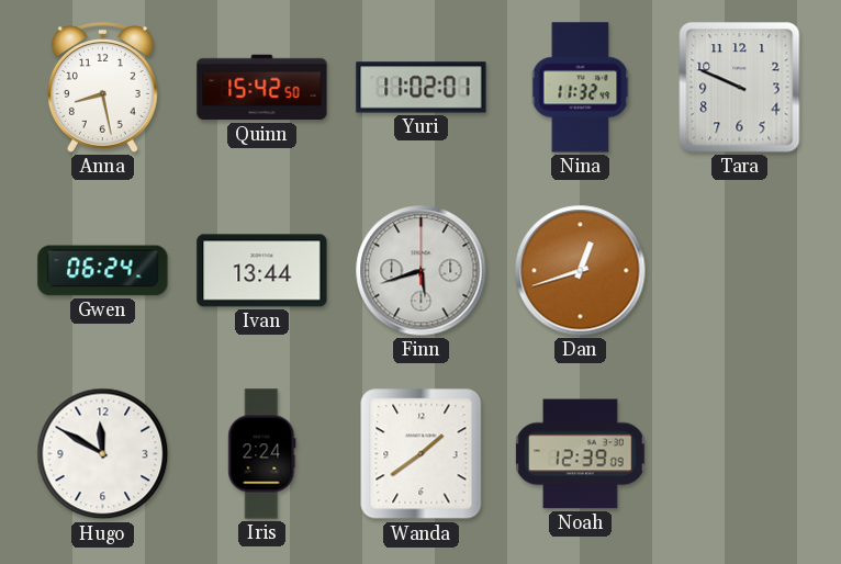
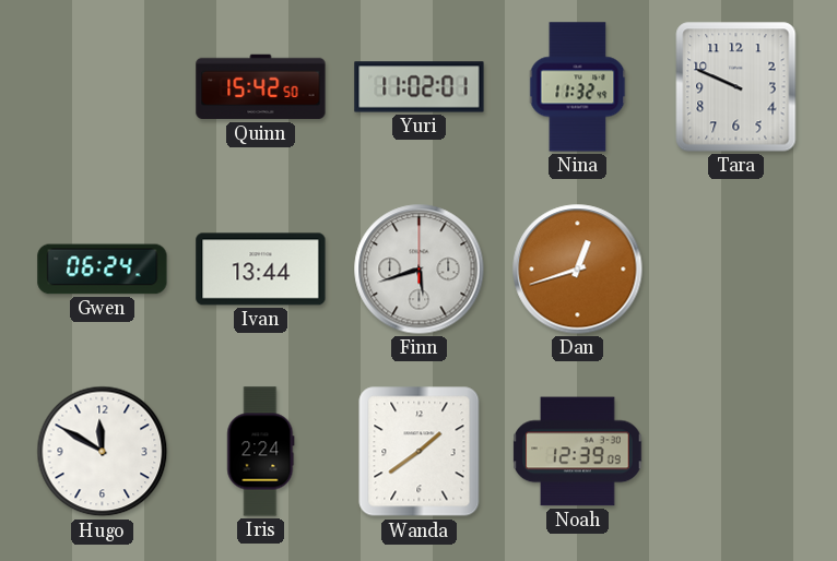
Anna: 8:28 -> none
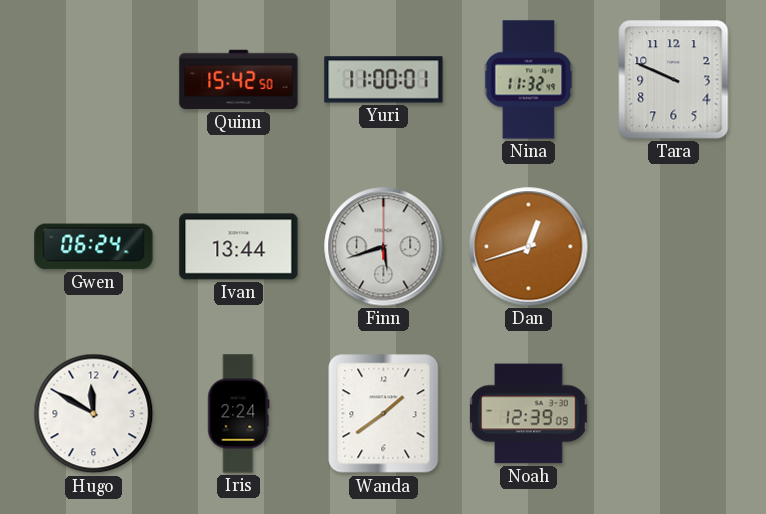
Yuri: 11:02 -> 11:00
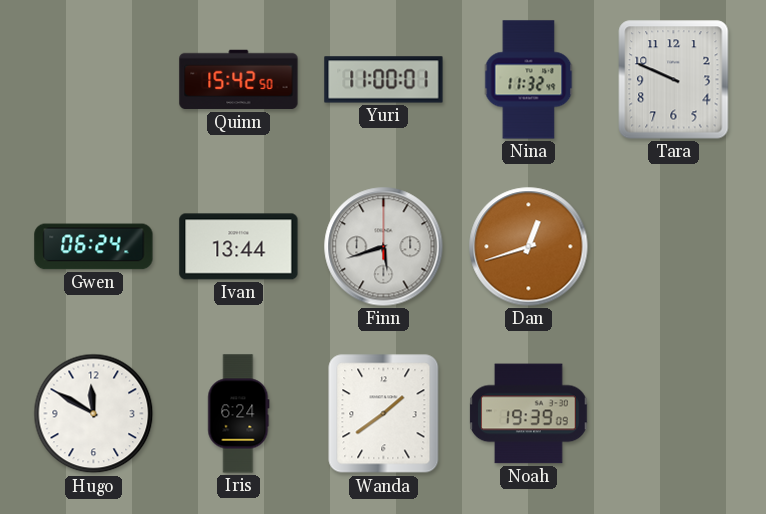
Iris: 2:24 -> 6:24
Noah: 12:39 -> 19:39
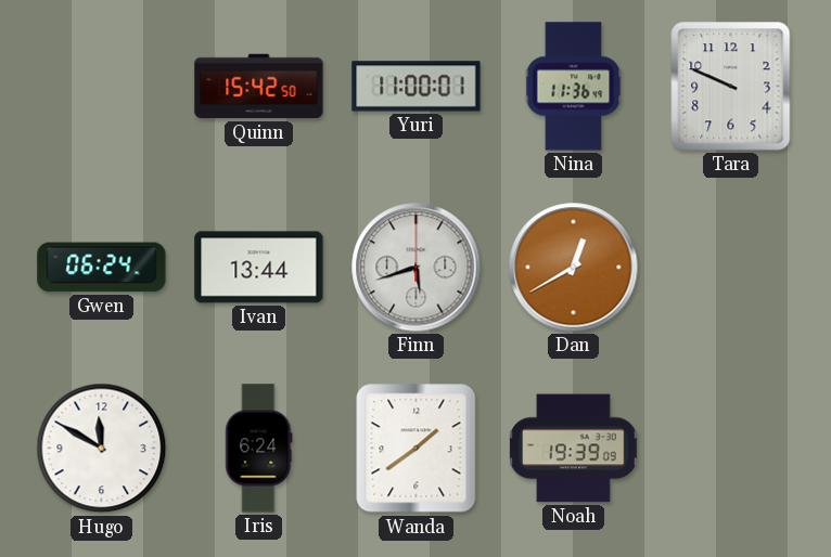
Nina: 11:32 -> 11:36
Dan: 12:42 -> 12:40
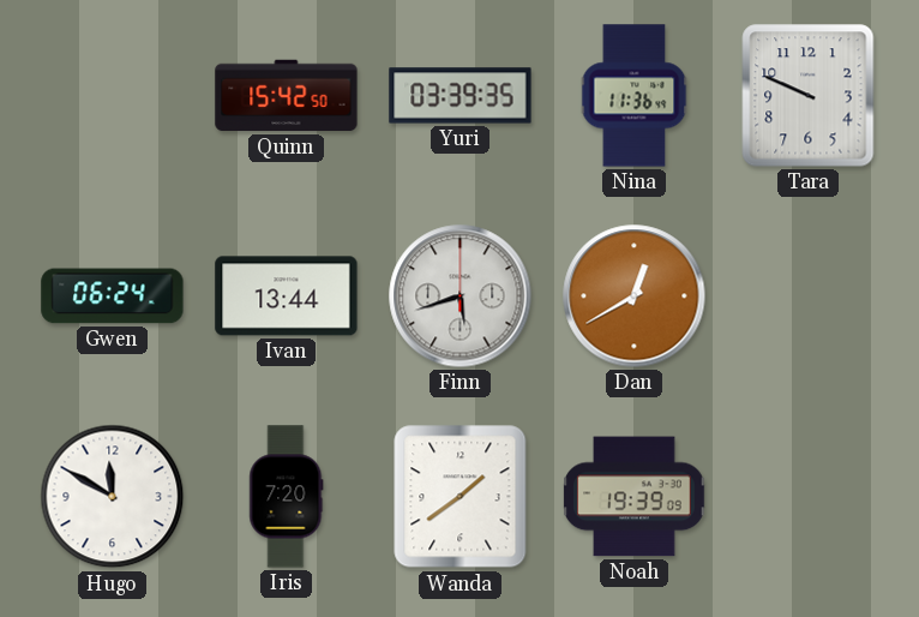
Yuri: 11:00 -> 03:39
Iris: 6:24 -> 7:20
